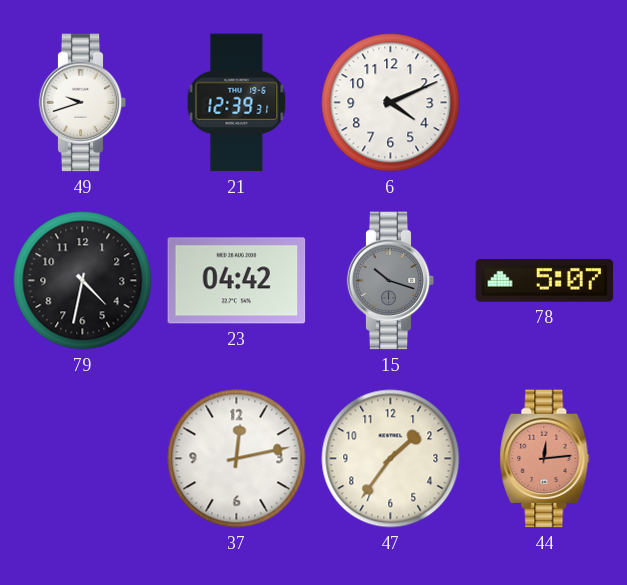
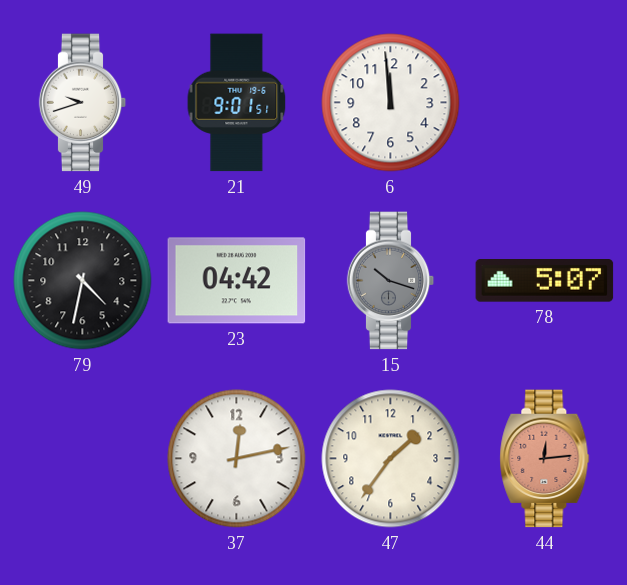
21: 12:39 -> 9:01
6: 4:11 -> 11:59
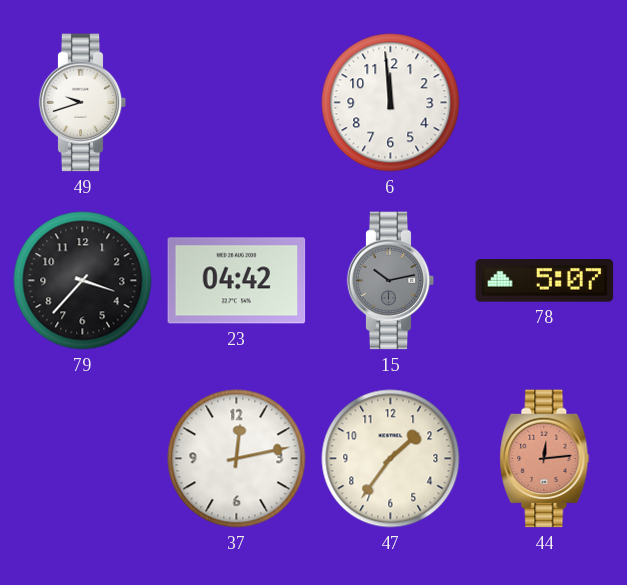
21: 9:01 -> none
79: 4:32 -> 3:37
15: 10:18 -> 10:13
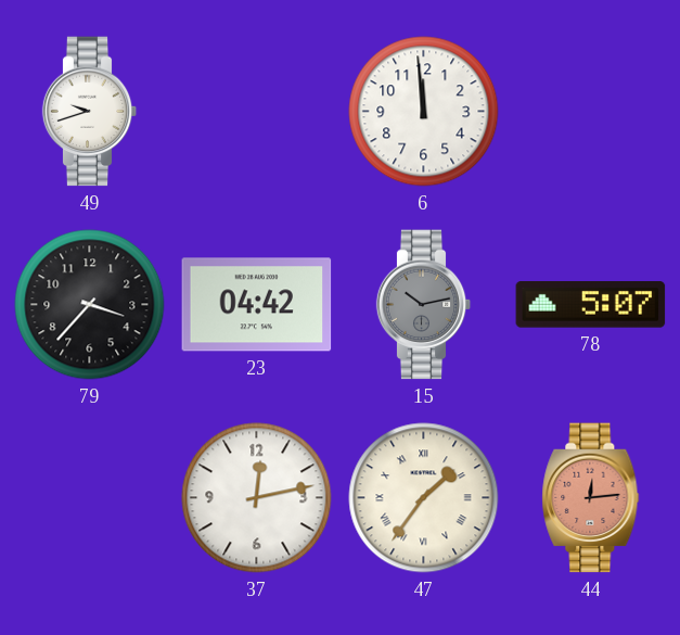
47 numerals: Arabic -> Roman
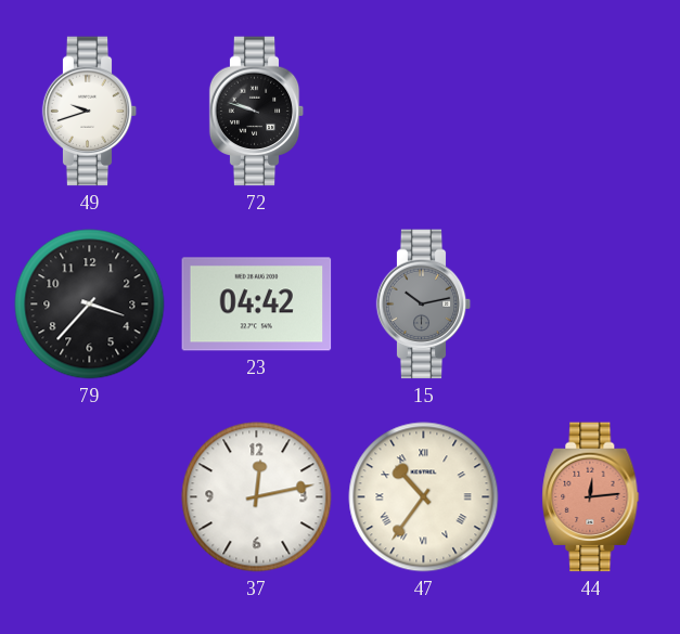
72: none -> 9:48
6: 11:59 -> none
78: 5:07 -> none
47: 1:36 -> 10:36
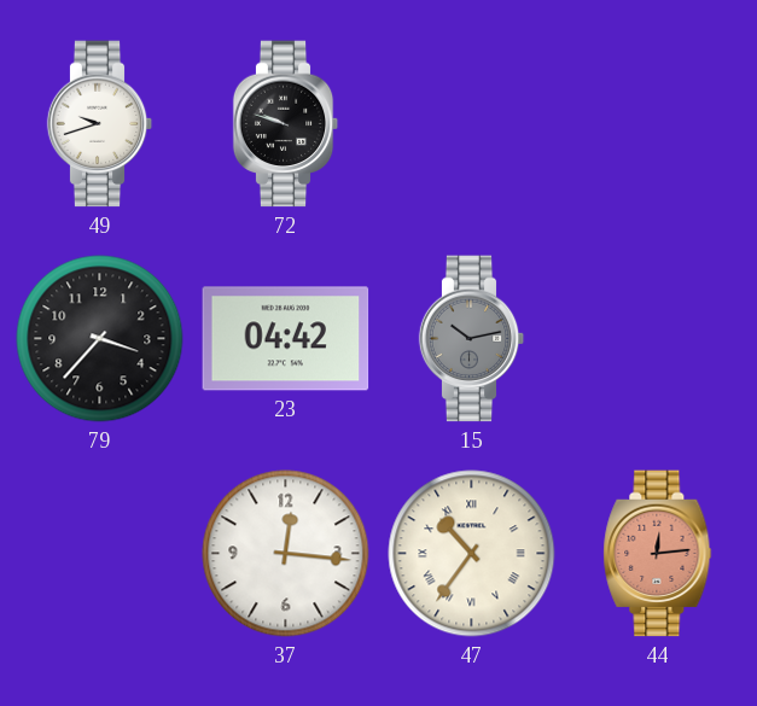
37: 12:13 -> 12:16
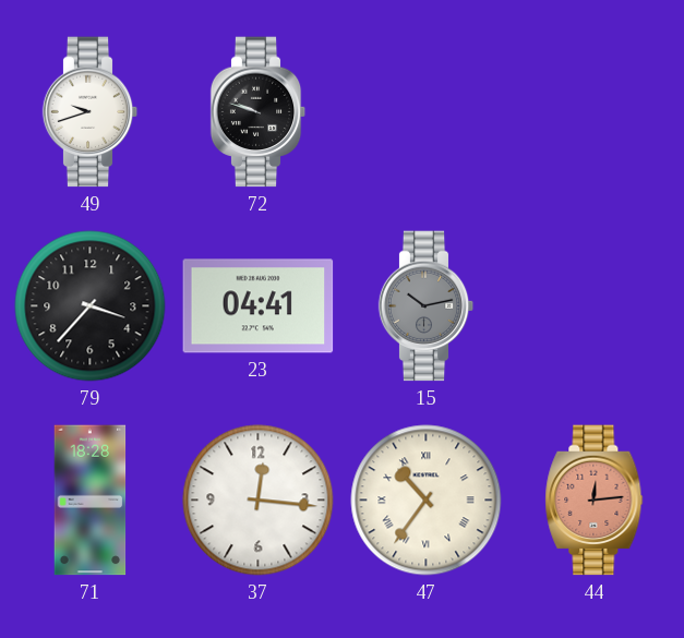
23: 04:42 -> 04:41
71: none -> 18:28
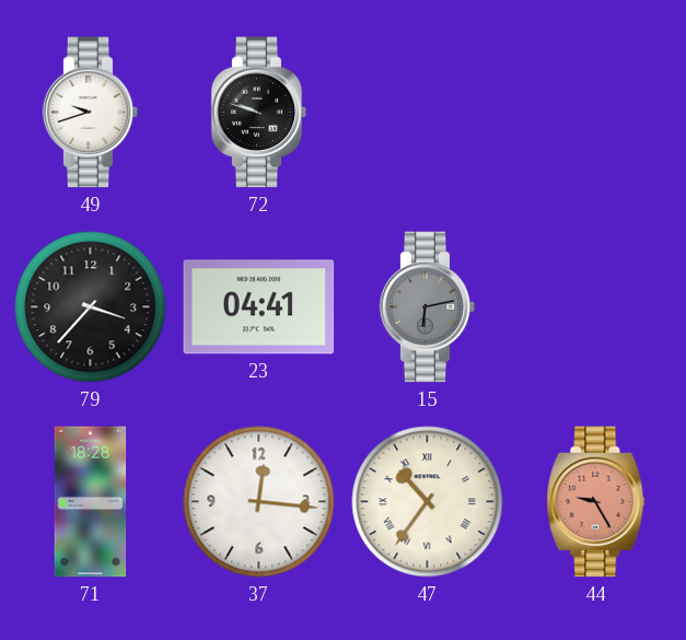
15: 10:13 -> 6:13
44: 12:14 -> 9:25
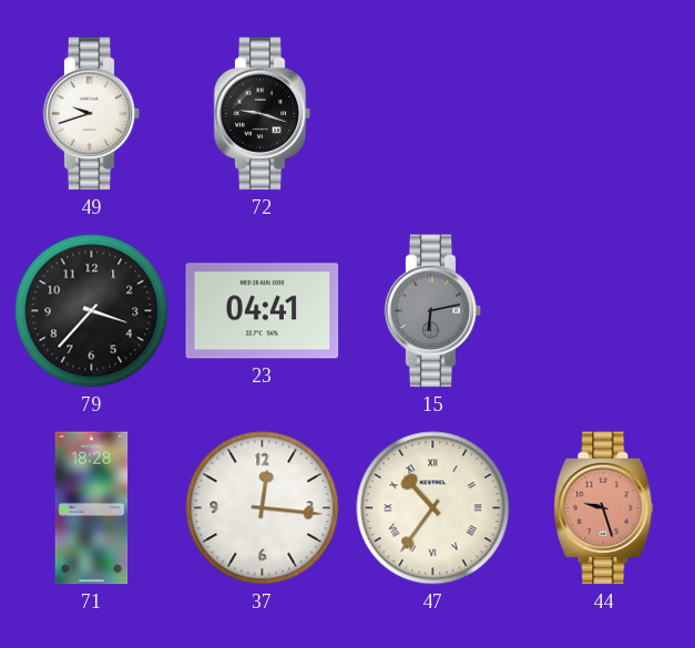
72: 9:48 -> 9:18
44: 9:25 -> 9:27
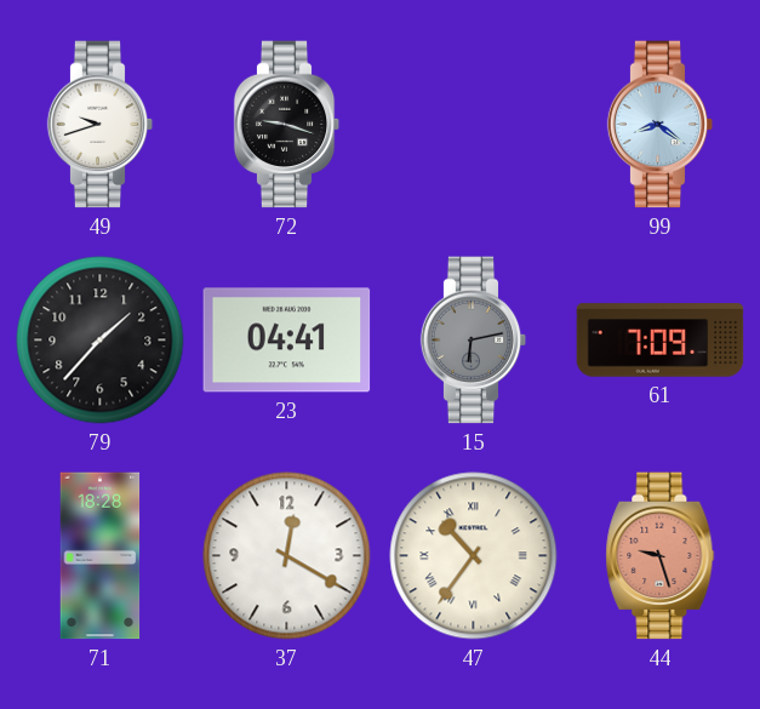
99: none -> 8:21
79: 3:37 -> 1:37
61: none -> 7:09
37: 12:16 -> 12:20
